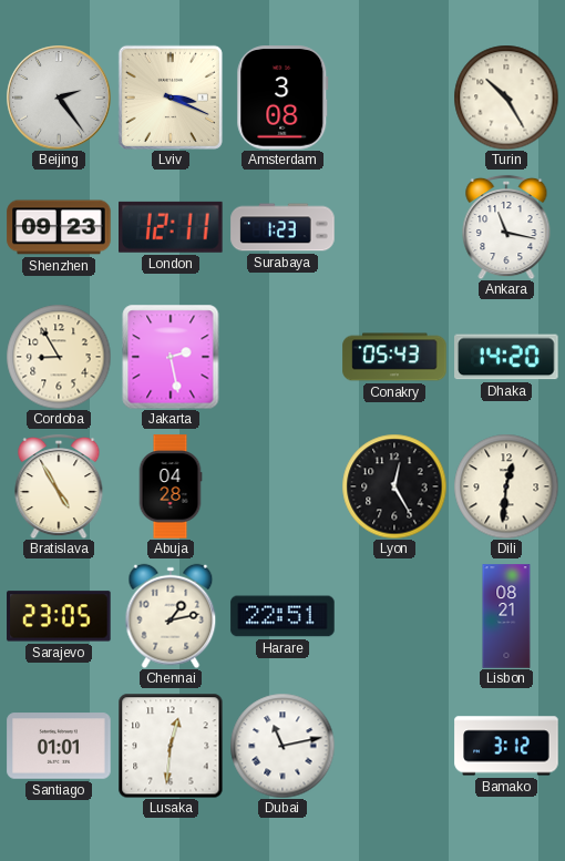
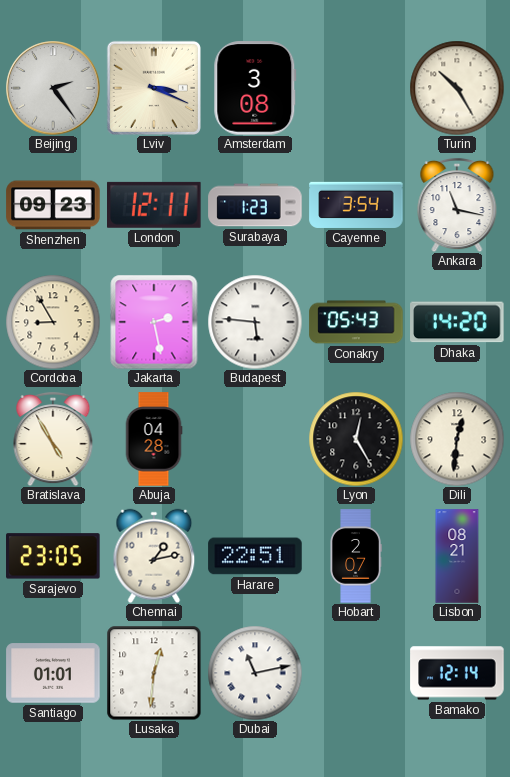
Cayenne: none -> 3:54
Budapest: none -> 5:46
Hobart: none -> 2:07
Bamako: 3:12 -> 12:14
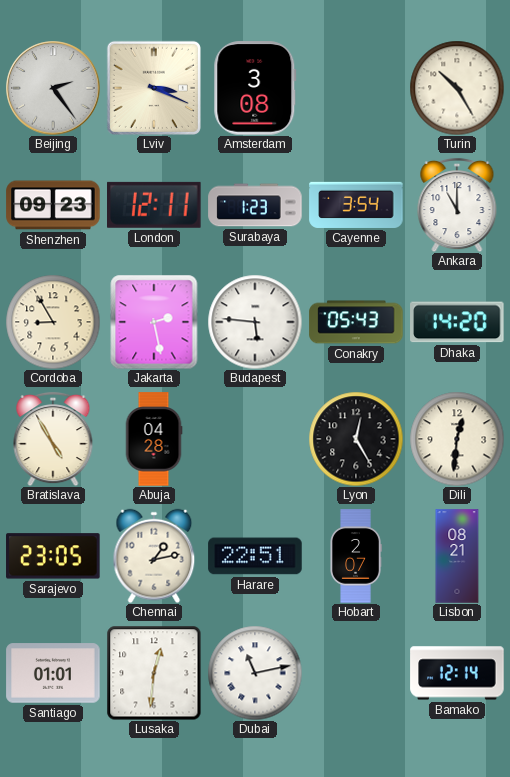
Ankara: 11:17 -> 11:00
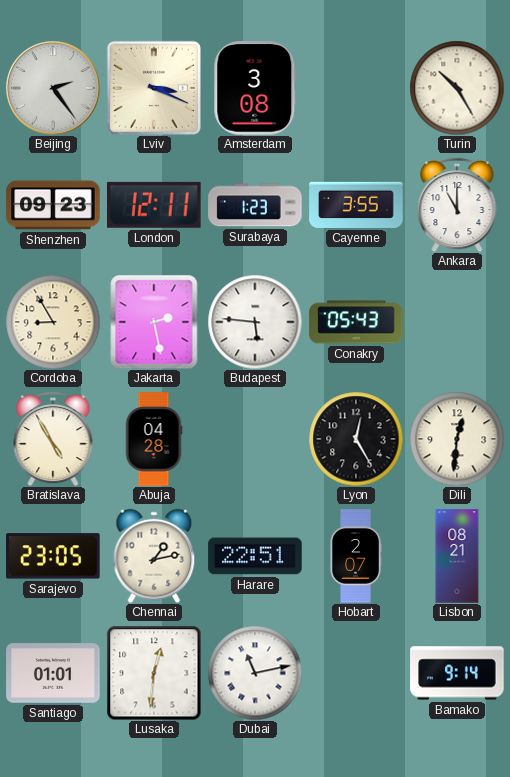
Cayenne: 3:54 -> 3:55
Dhaka: 14:20 -> none
Bamako: 12:14 -> 9:14
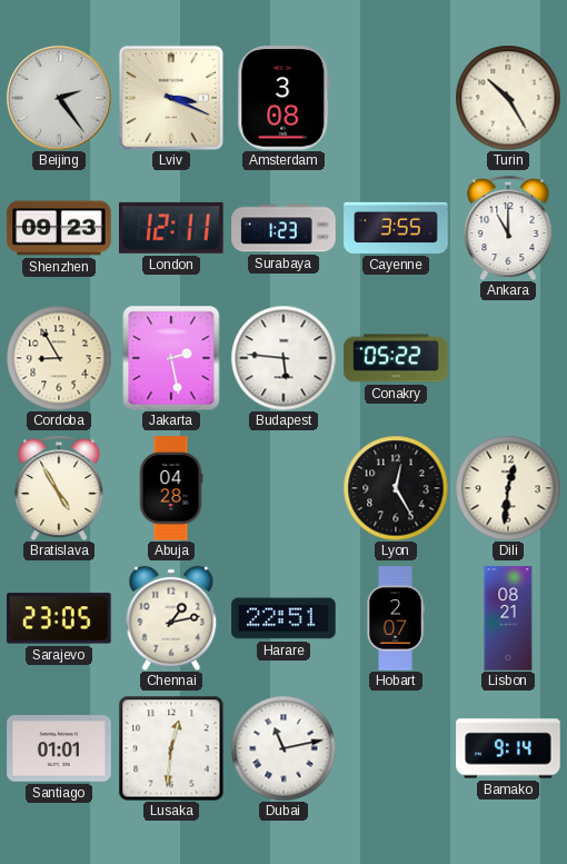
Conakry: 05:43 -> 05:22
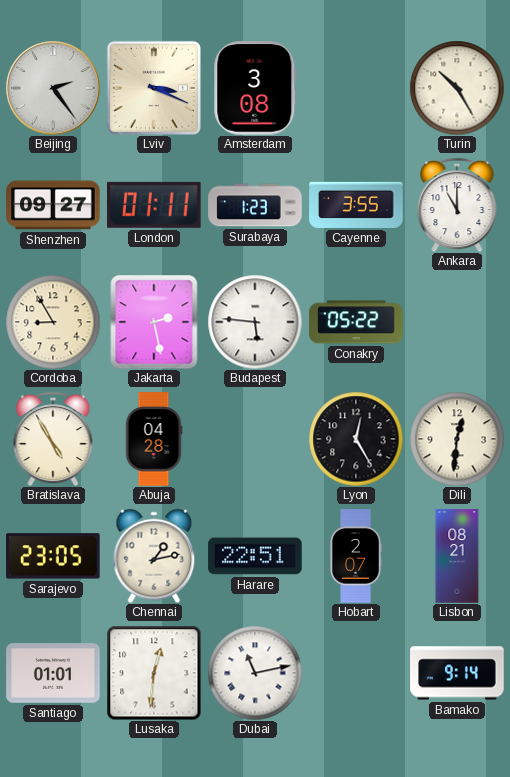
Shenzhen: 09:23 -> 09:27
London: 12:11 -> 01:11
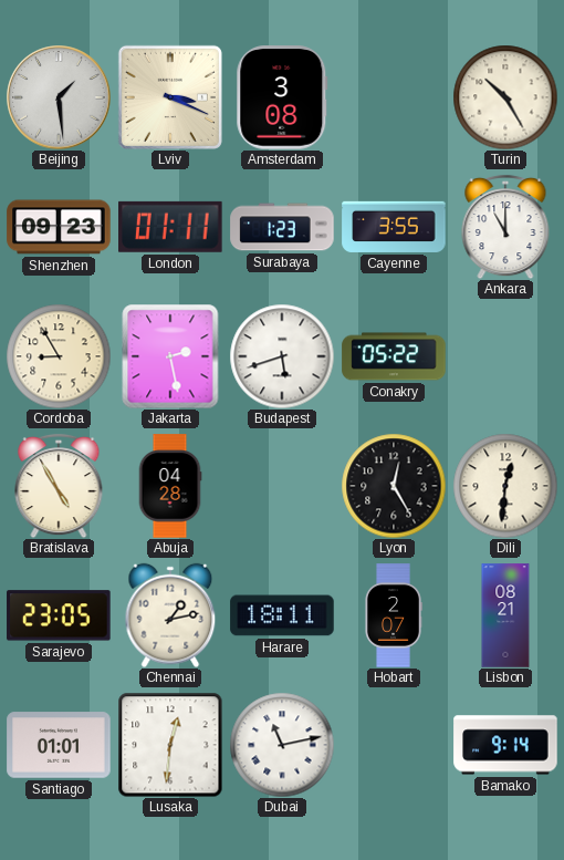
Beijing: 2:24 -> 1:29
Shenzhen: 09:27 -> 09:23
Budapest: 5:46 -> 5:42
Harare: 22:51 -> 18:11
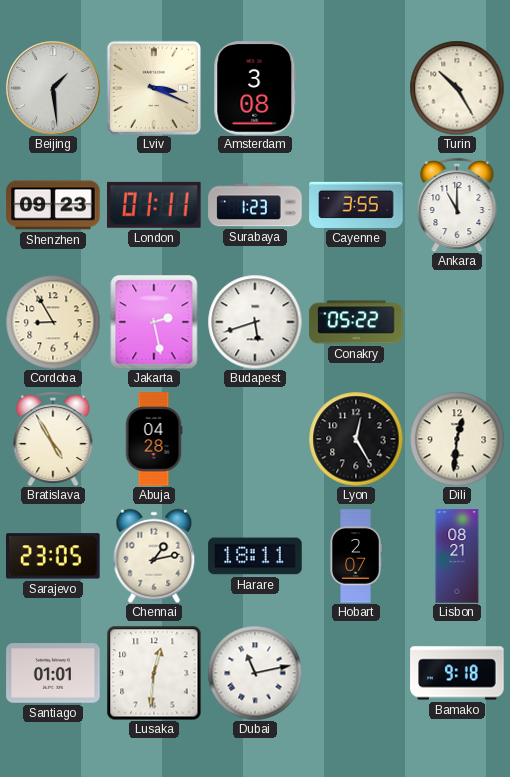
Bamako: 9:14 -> 9:18
